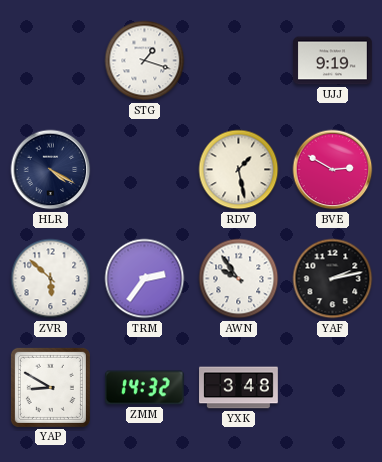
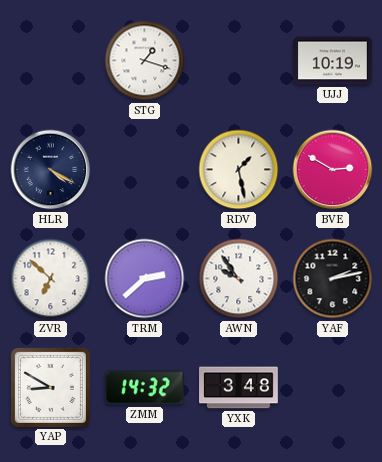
UJJ: 9:19 -> 10:19
ZVR: 5:52 -> 6:52
TRM: 2:36 -> 2:38
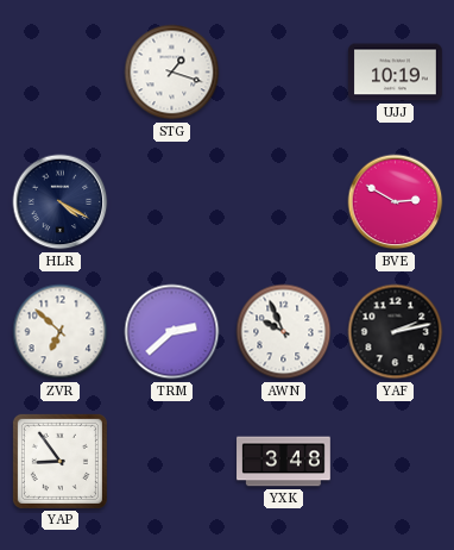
RDV: 1:28 -> none
AWN: 9:54 -> 9:56
YAP: 8:50 -> 8:54
ZMM: 14:32 -> none
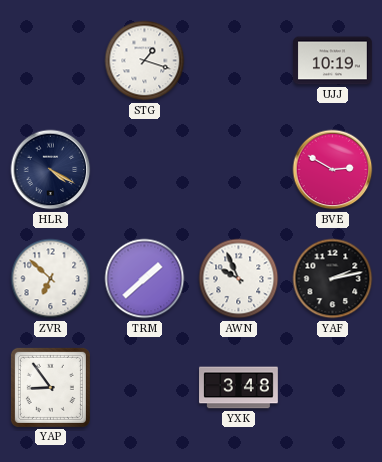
TRM: 2:38 -> 1:38
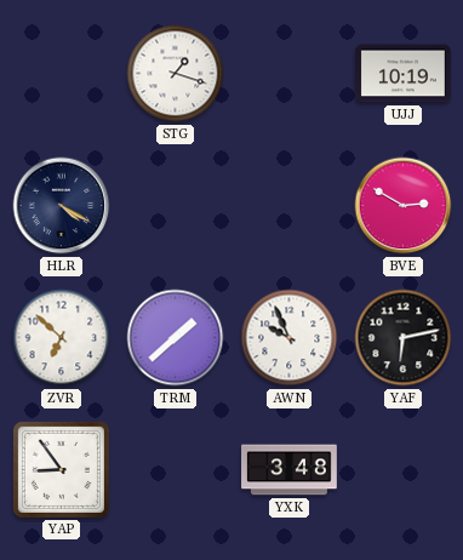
YAF: 2:13 -> 6:13
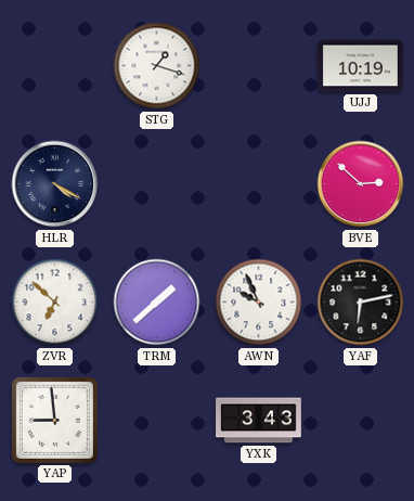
BVE: 2:50 -> 2:52
YAP: 8:54 -> 8:59
YXK: 3:48 -> 3:43
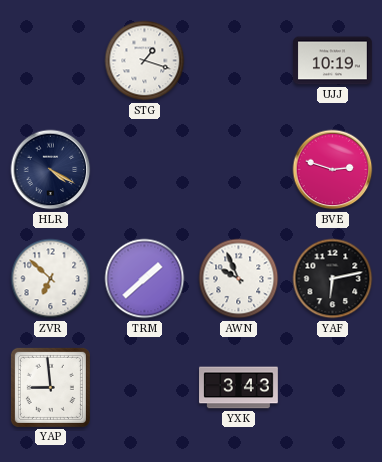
BVE: 2:52 -> 2:48
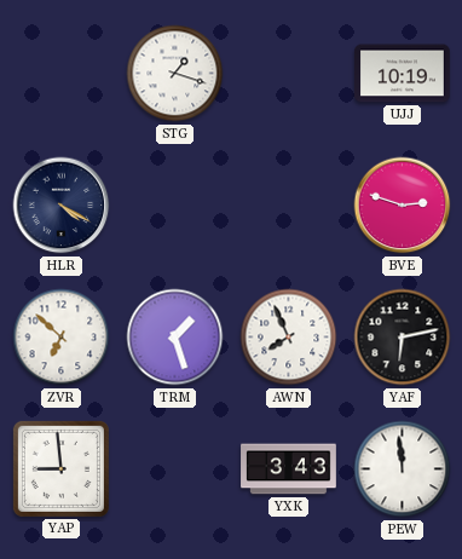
TRM: 1:38 -> 1:27
AWN: 9:56 -> 7:56
PEW: none -> 11:59
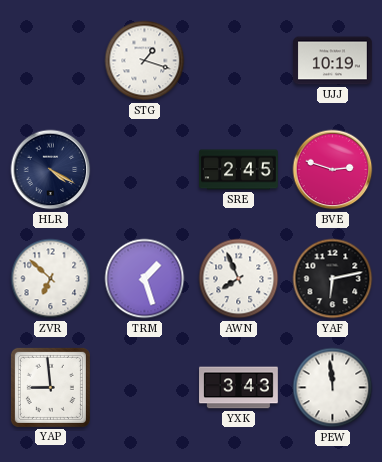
SRE: none -> 2:45
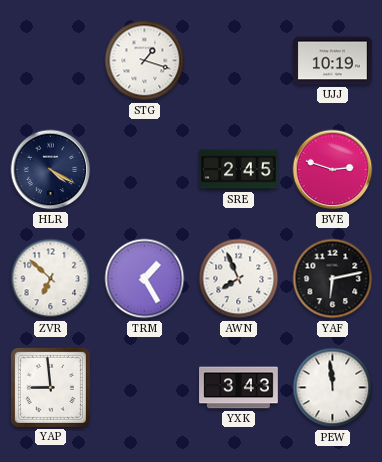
TRM: 1:27 -> 1:25
